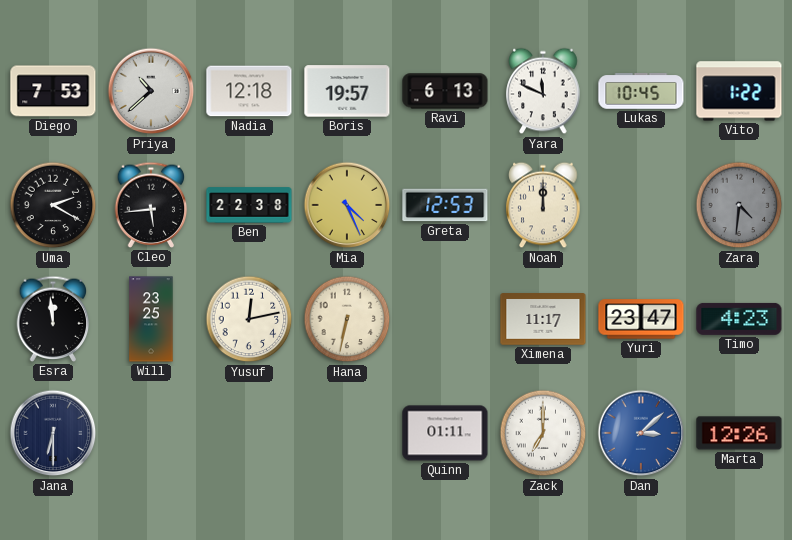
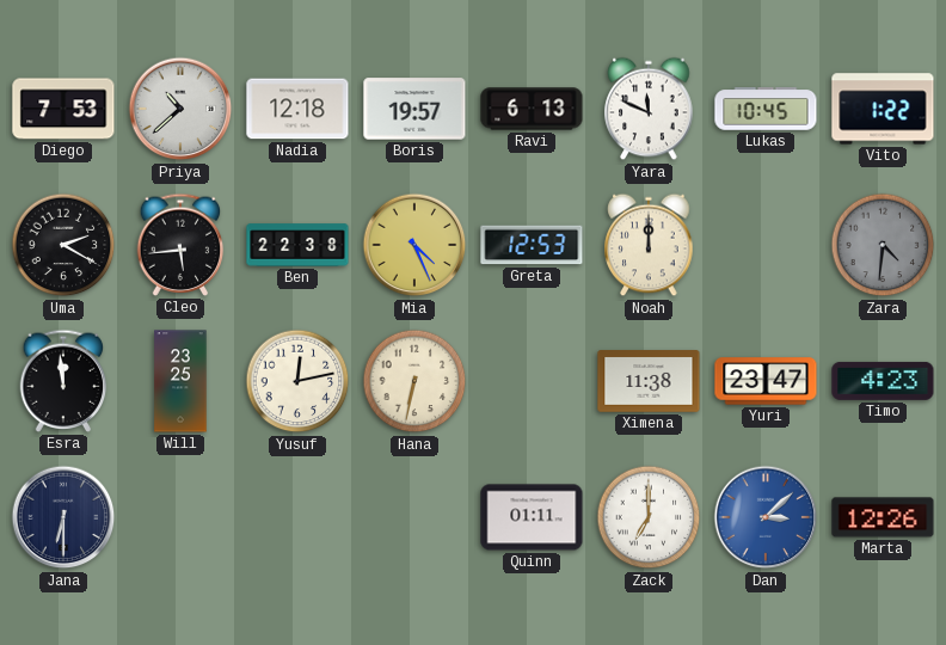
Ximena: 11:17 -> 11:38
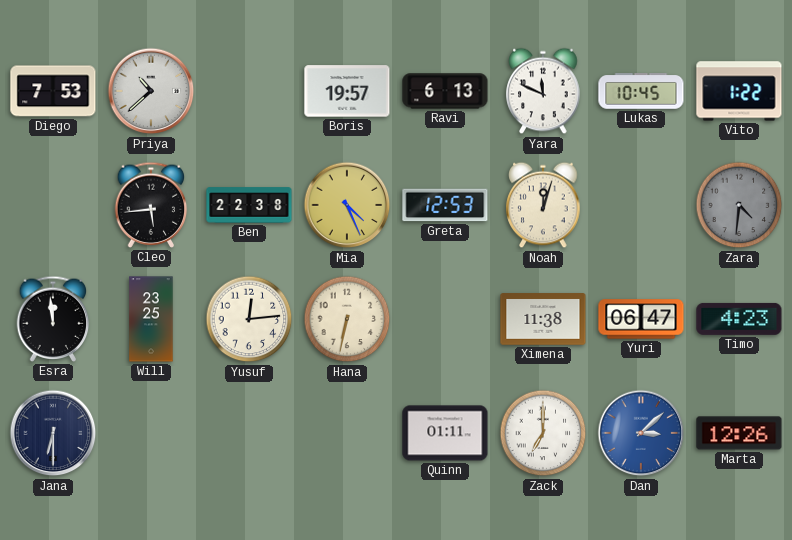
Nadia: 12:18 -> none
Uma: 2:20 -> none
Noah: 12:00 -> 12:03
Yusuf: 12:13 -> 12:14
Yuri: 23:47 -> 06:47
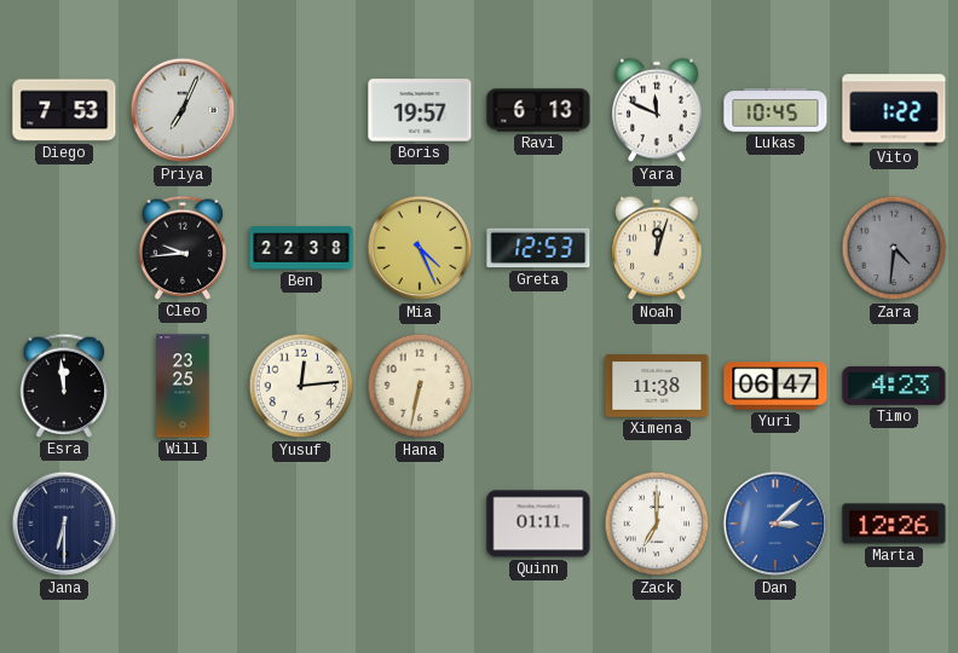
Priya: 10:38 -> 7:04
Cleo: 5:44 -> 9:44
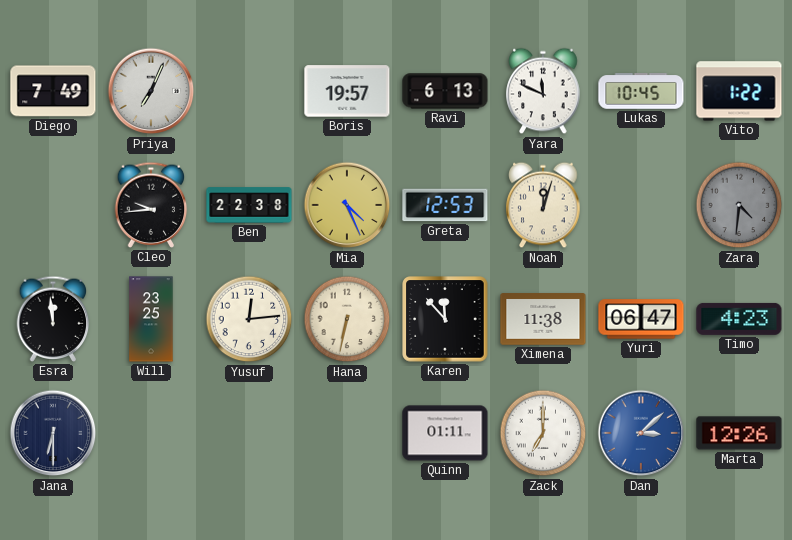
Diego: 7:53 -> 7:49
Karen: none -> 11:53
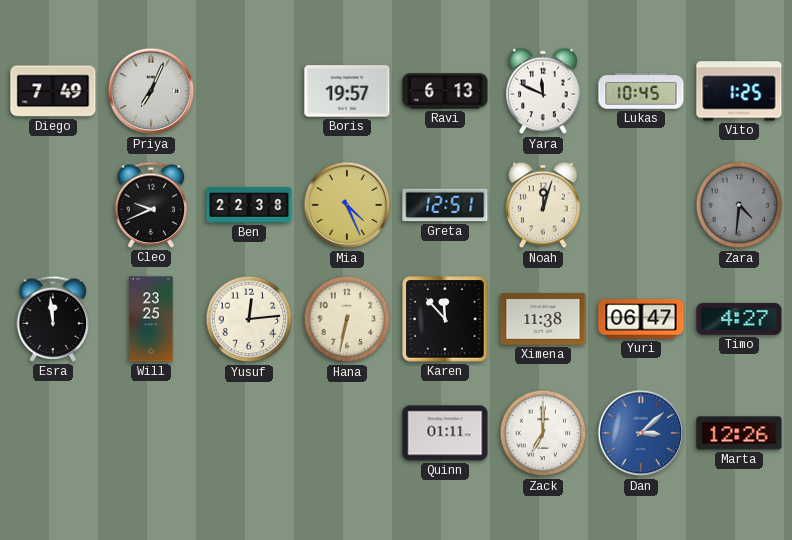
Vito: 1:22 -> 1:25
Cleo: 9:44 -> 9:41
Greta: 12:53 -> 12:51
Timo: 4:23 -> 4:27
Jana: 6:30 -> none
